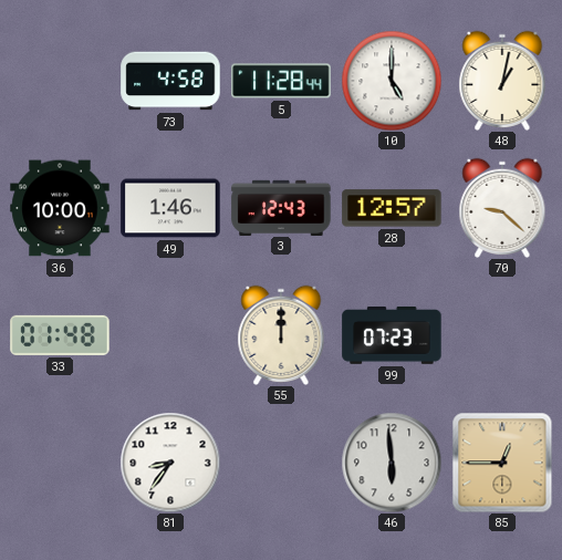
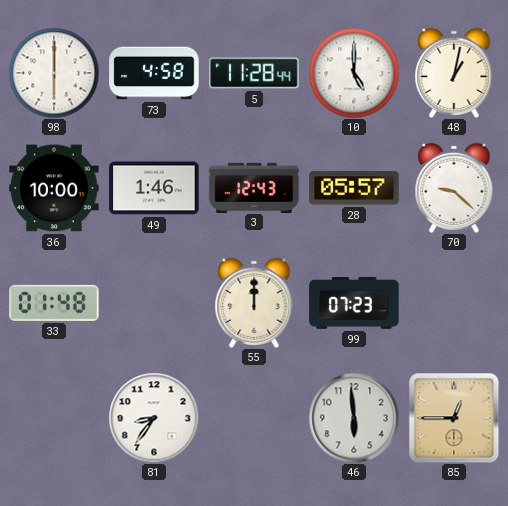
98: none -> 6:00
28: 12:57 -> 05:57
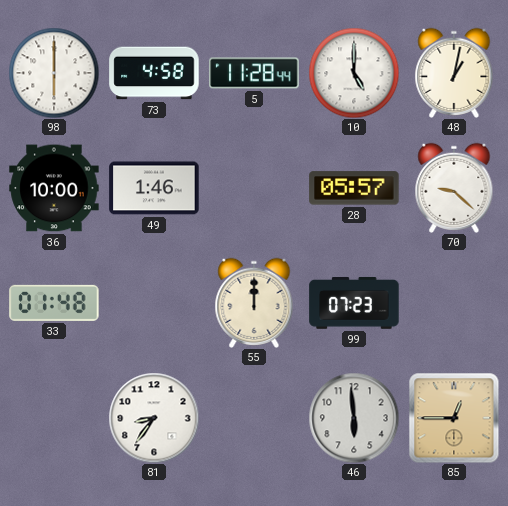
3: 12:43 -> none
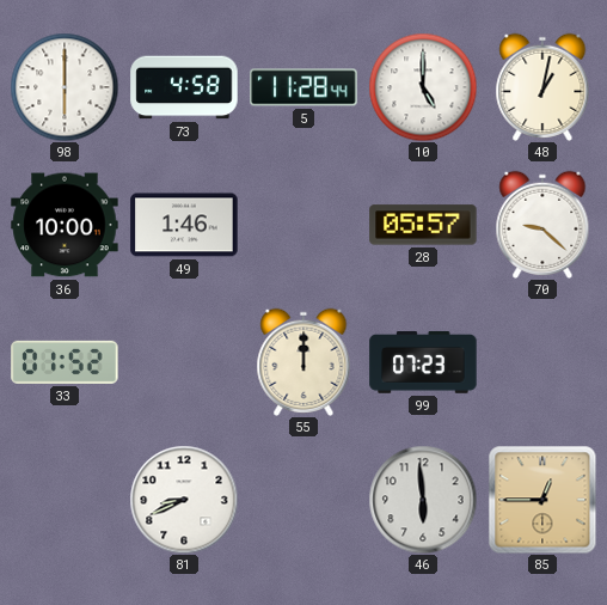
33: 01:48 -> 01:52
81: 8:36 -> 8:41
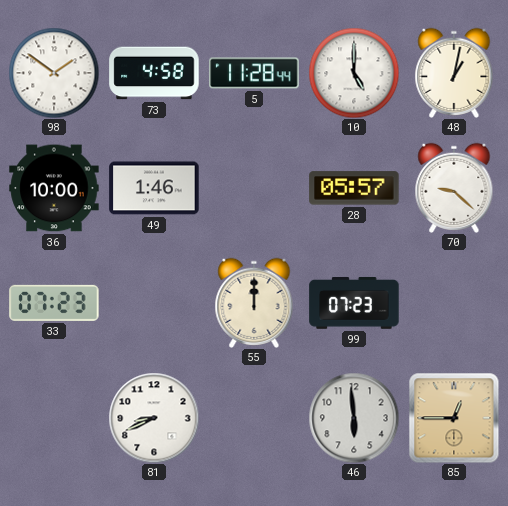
98: 6:00 -> 1:51
33: 01:52 -> 07:23
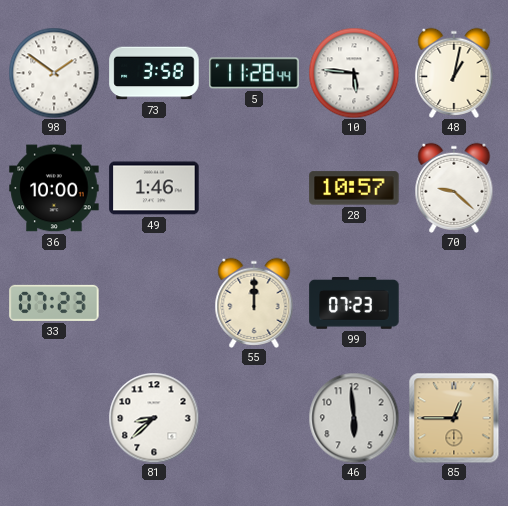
73: 4:58 -> 3:58
10: 5:00 -> 5:46
28: 05:57 -> 10:57
81: 8:41 -> 8:38
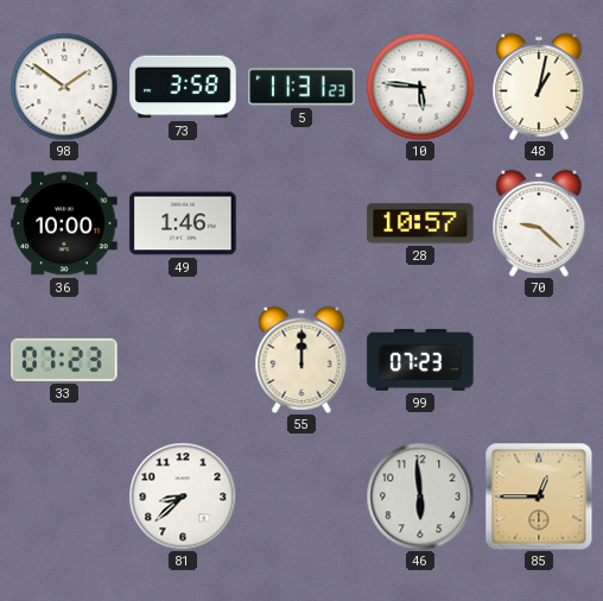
5: 11:28 -> 11:31
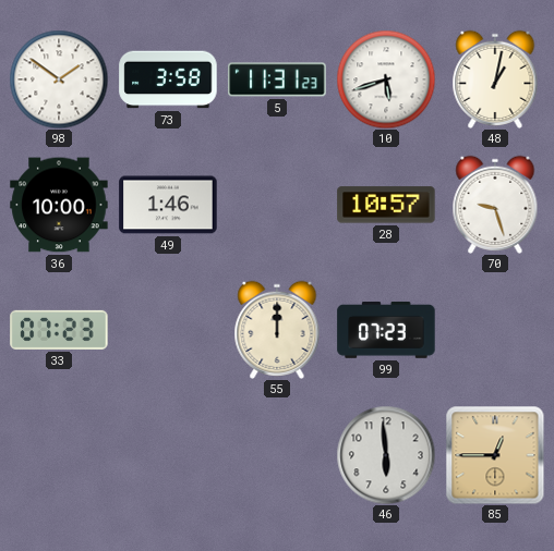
10: 5:46 -> 5:42
70: 9:22 -> 9:27
81: 8:38 -> none
